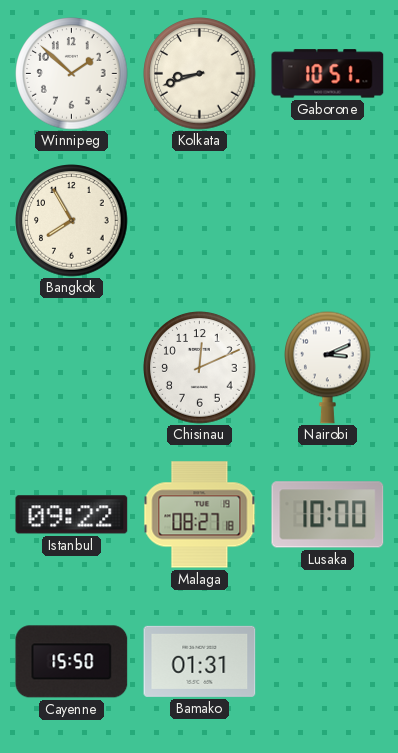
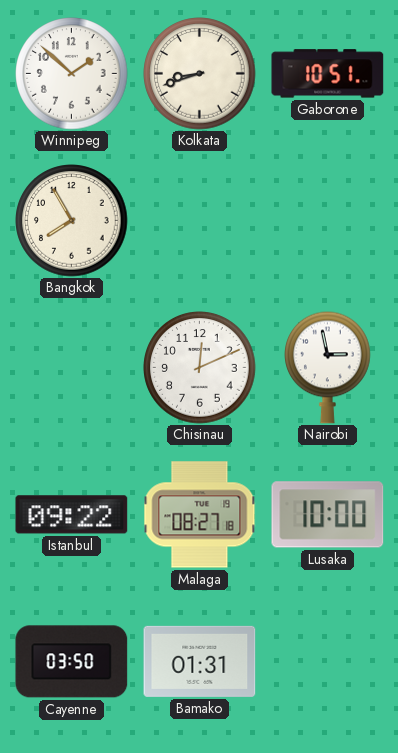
Nairobi: 3:11 -> 2:58
Cayenne: 15:50 -> 03:50
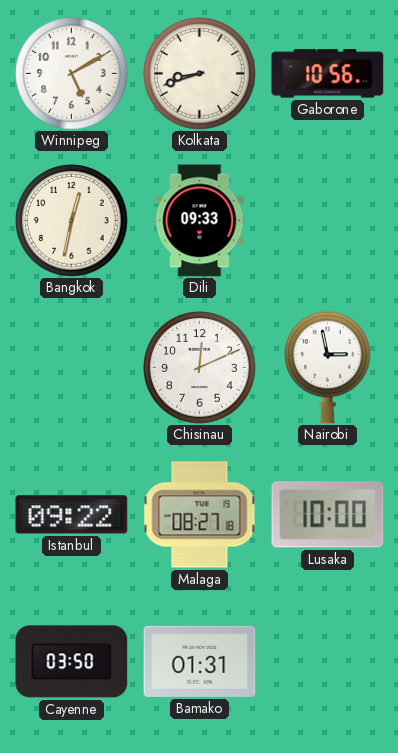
Winnipeg: 1:52 -> 5:10
Gaborone: 10:51 -> 10:56
Bangkok: 7:55 -> 12:32
Dili: none -> 09:33
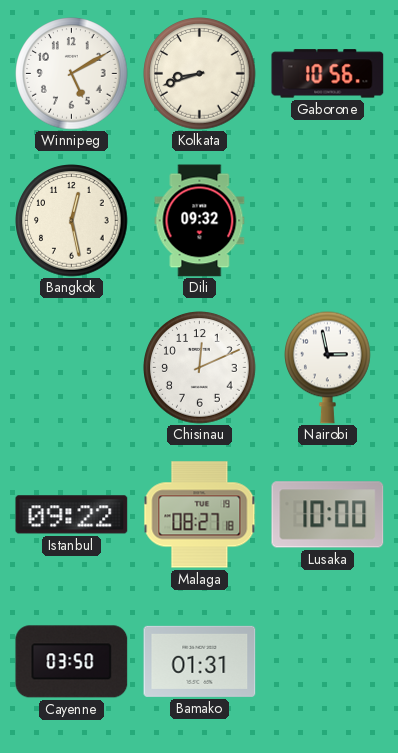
Bangkok: 12:32 -> 12:28
Dili: 09:33 -> 09:32
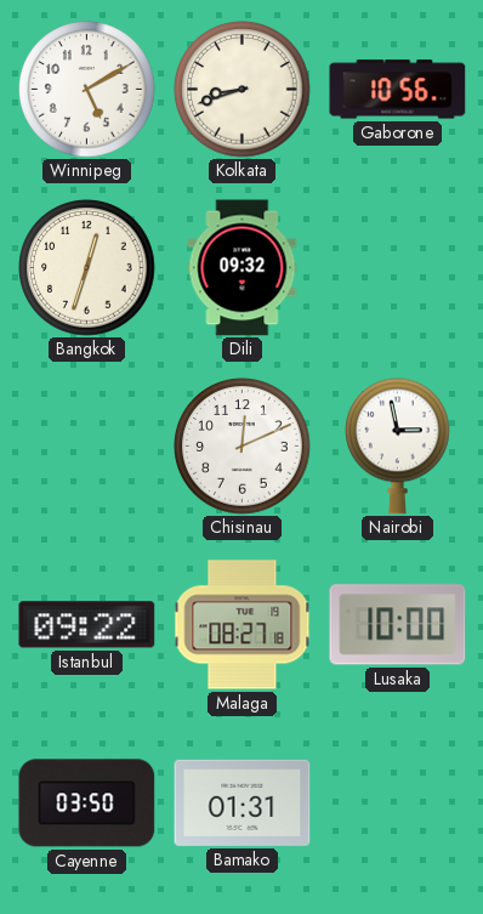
Bangkok: 12:28 -> 12:33
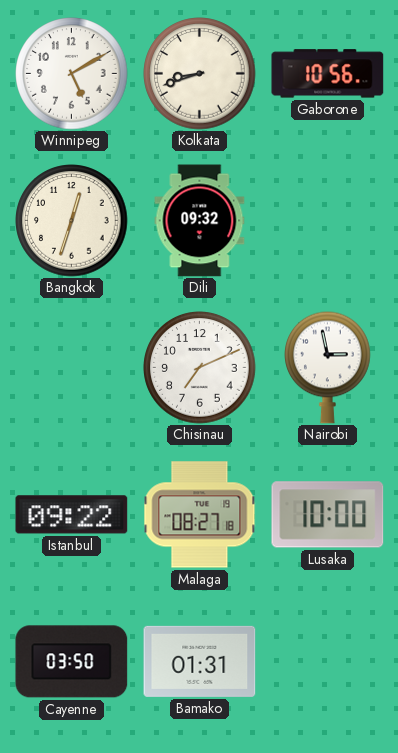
Chisinau: 12:11 -> 7:11
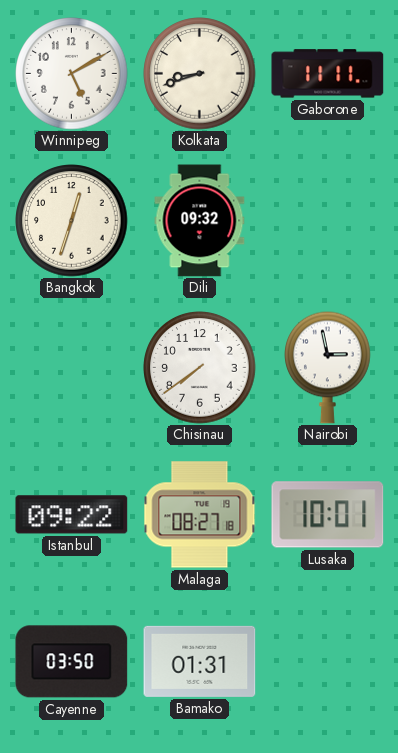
Gaborone: 10:56 -> 11:11
Chisinau: 7:11 -> 7:39
Lusaka: 10:00 -> 10:01
